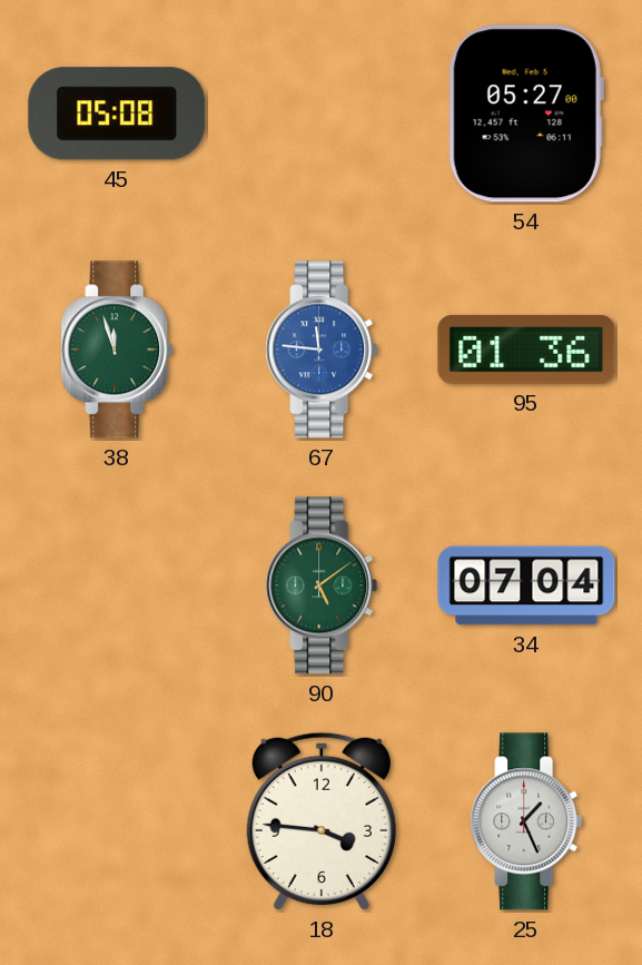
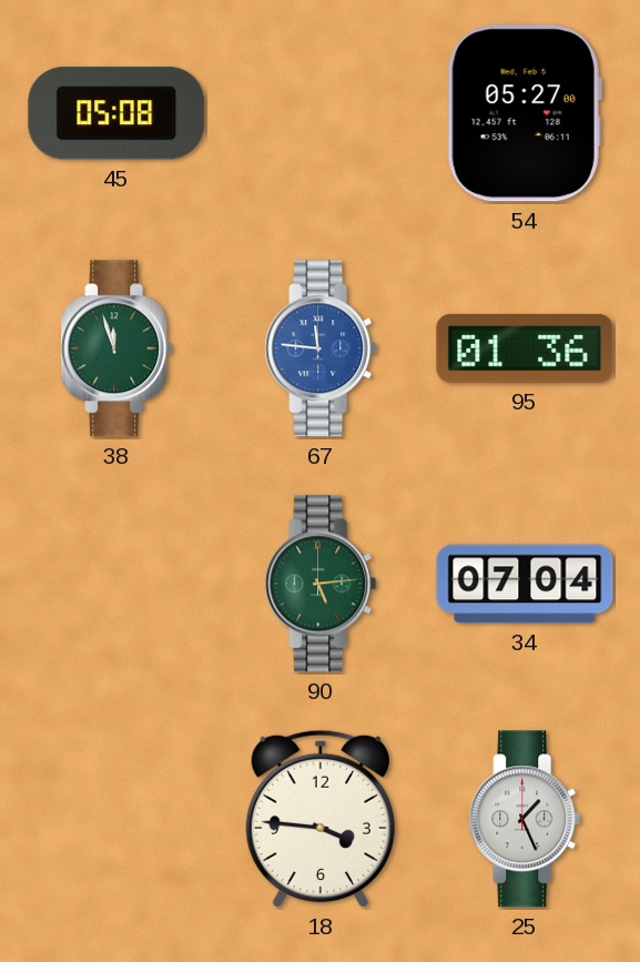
90: 5:09 -> 5:14
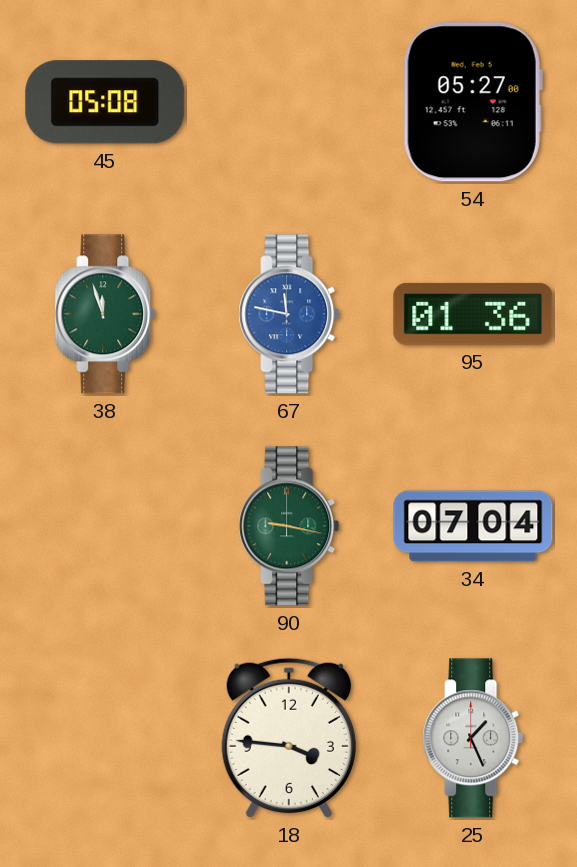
67: 11:46 -> 11:47
90: 5:14 -> 9:17
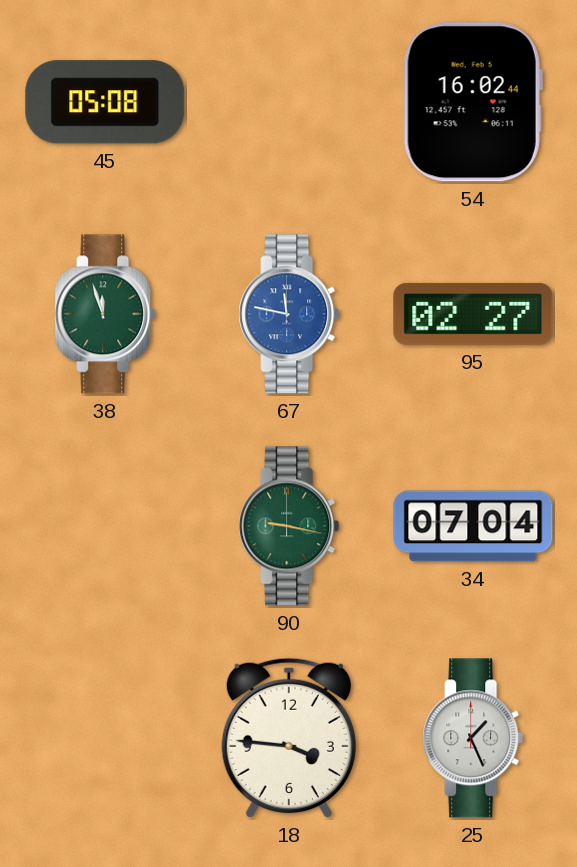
54: 05:27 -> 16:02
95: 01:36 -> 02:27
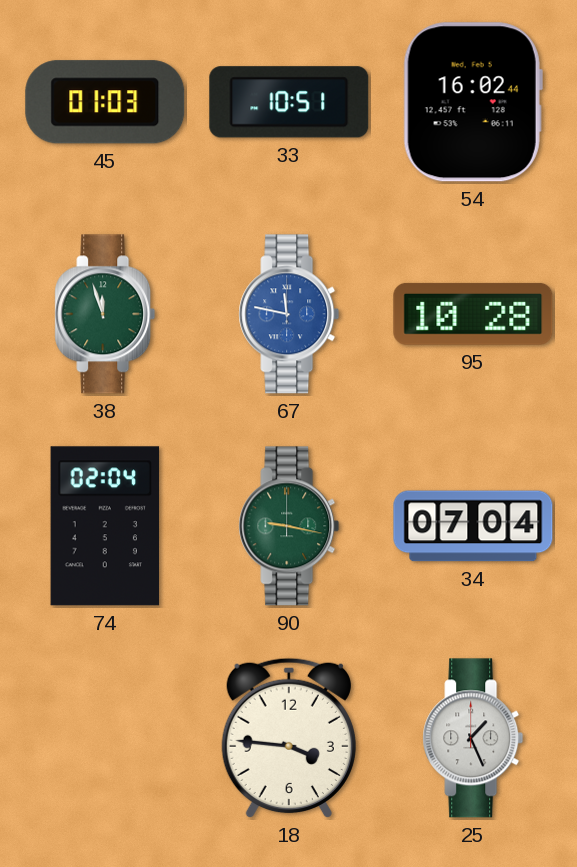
45: 05:08 -> 01:03
33: none -> 10:51
95: 02:27 -> 10:28
74: none -> 02:04
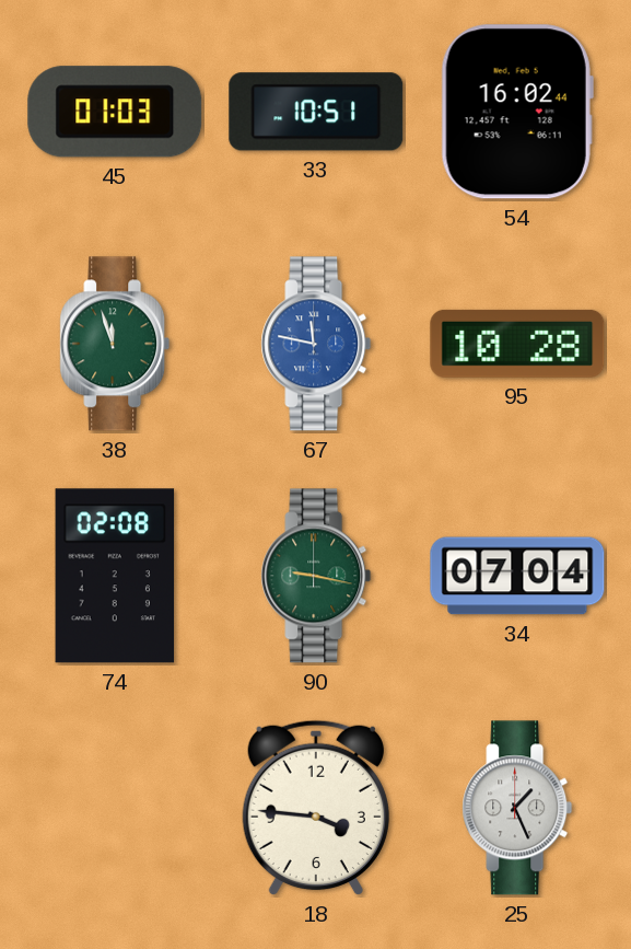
74: 02:04 -> 02:08
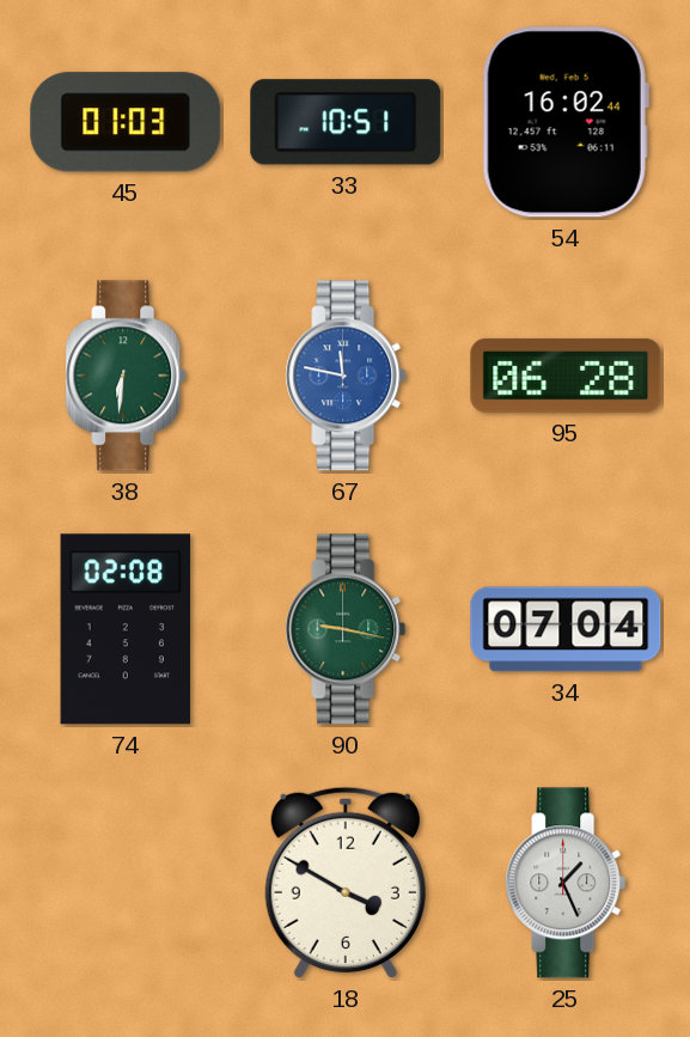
38: 11:57 -> 6:31
95: 10:28 -> 06:28
18: 3:46 -> 3:50
